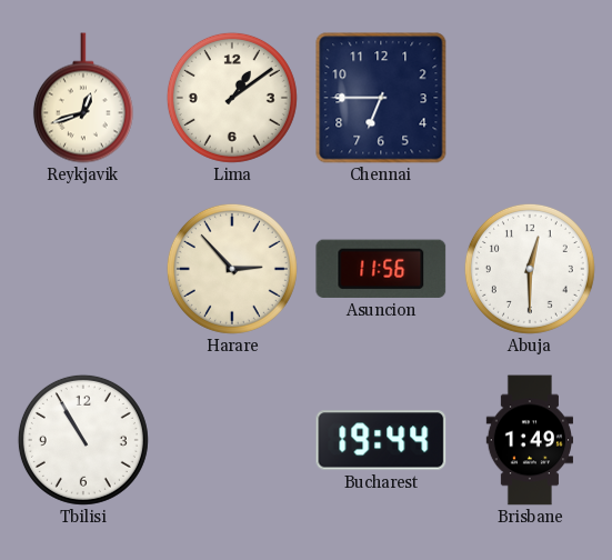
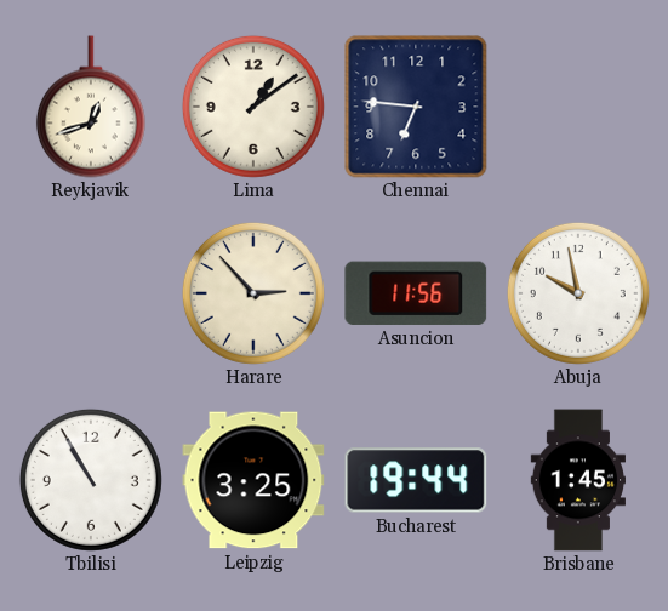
Chennai: 6:45 -> 6:46
Abuja: 12:30 -> 9:58
Leipzig: none -> 3:25
Brisbane: 1:49 -> 1:45
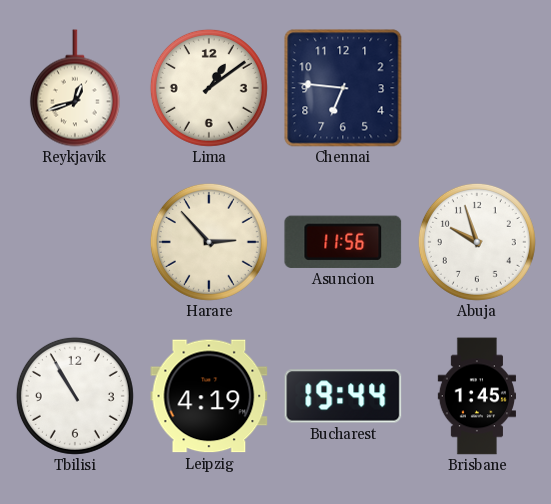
Abuja: 9:58 -> 9:57
Leipzig: 3:25 -> 4:19
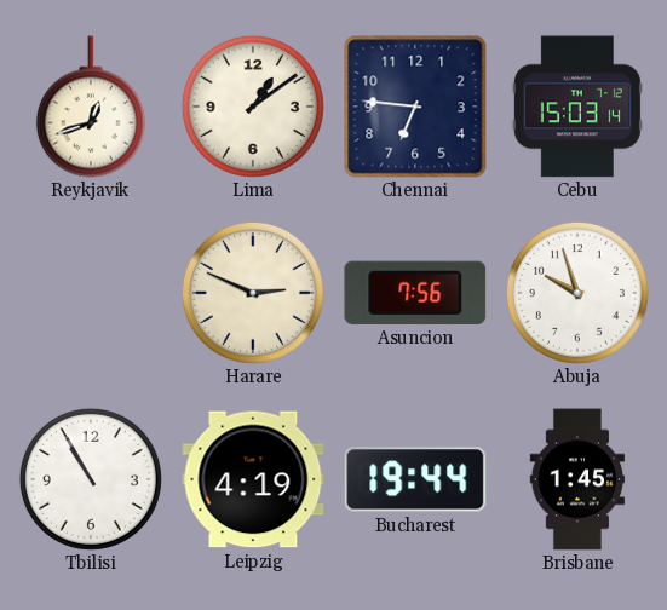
Cebu: none -> 15:03
Harare: 2:53 -> 2:49
Asuncion: 11:56 -> 7:56
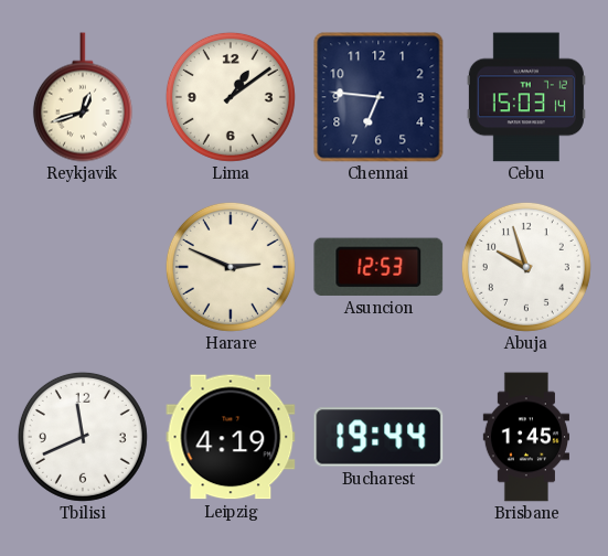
Asuncion: 7:56 -> 12:53
Tbilisi: 10:55 -> 11:41
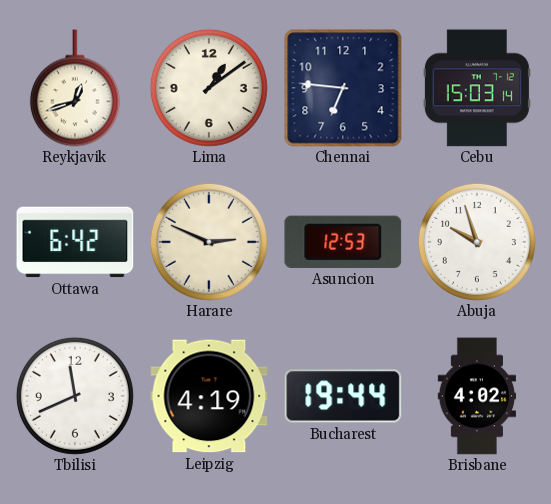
Ottawa: none -> 6:42
Brisbane: 1:45 -> 4:02
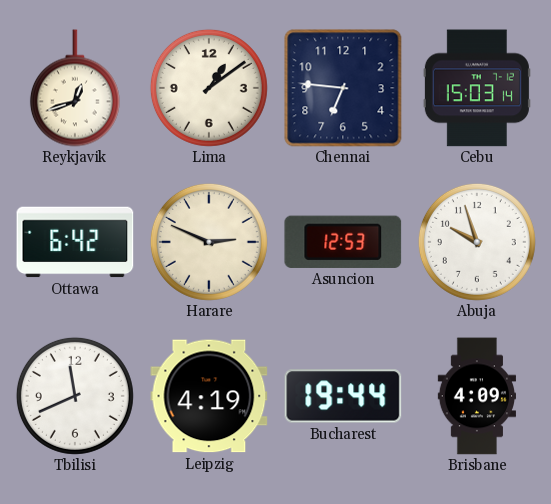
Brisbane: 4:02 -> 4:09
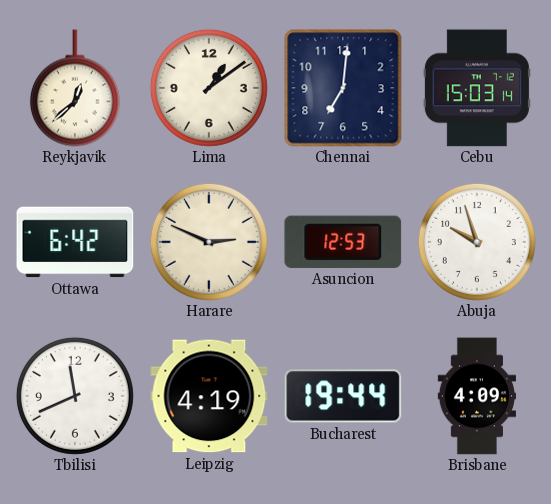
Reykjavik: 12:42 -> 12:38
Chennai: 6:46 -> 7:01
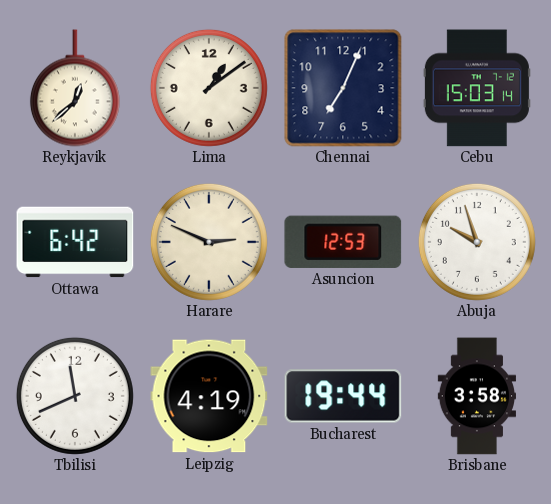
Chennai: 7:01 -> 7:04
Brisbane: 4:09 -> 3:58
